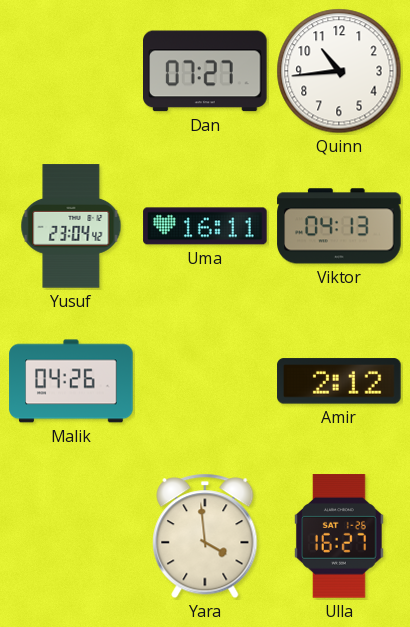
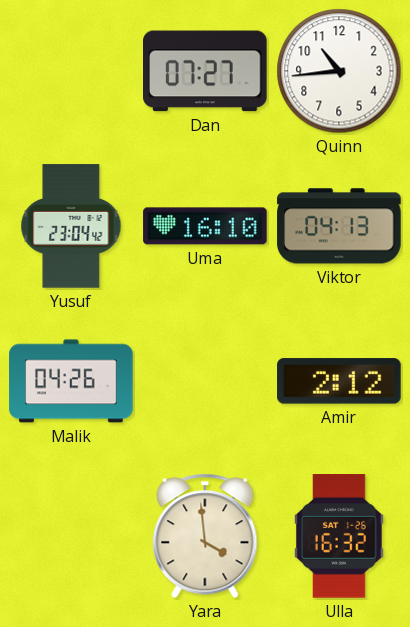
Uma: 16:11 -> 16:10
Ulla: 16:27 -> 16:32
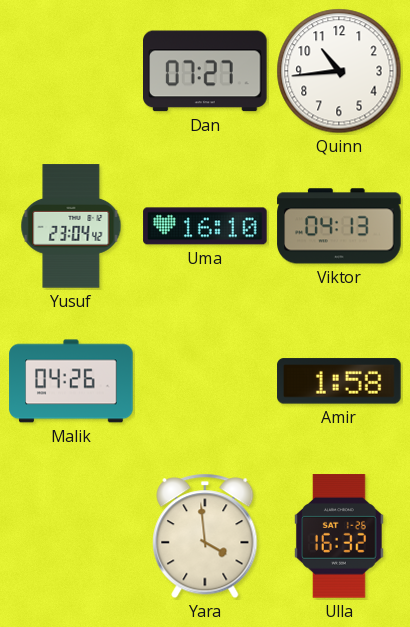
Amir: 2:12 -> 1:58
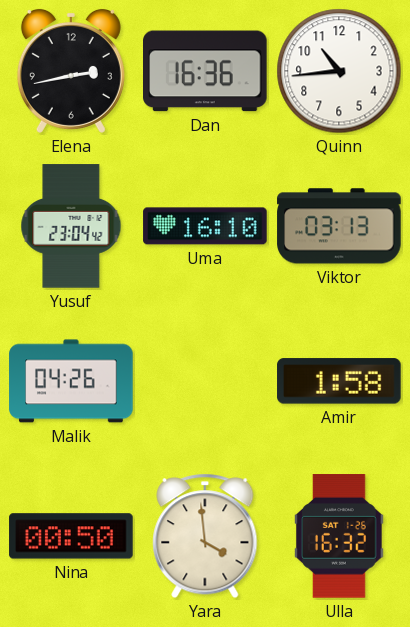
Elena: none -> 2:43
Dan: 07:27 -> 16:36
Viktor: 04:13 -> 03:13
Nina: none -> 00:50
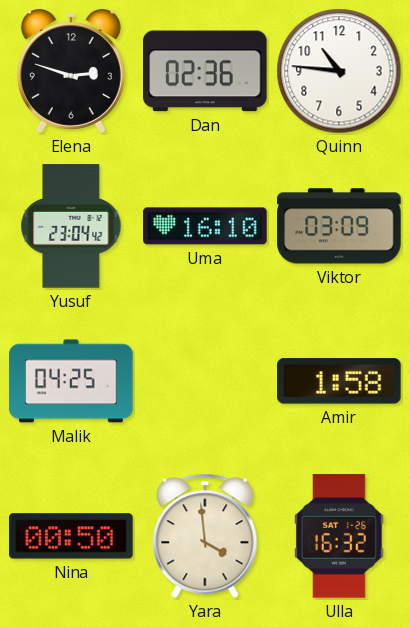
Elena: 2:43 -> 2:48
Dan: 16:36 -> 02:36
Quinn: 10:44 -> 10:46
Viktor: 03:13 -> 03:09
Malik: 04:26 -> 04:25
